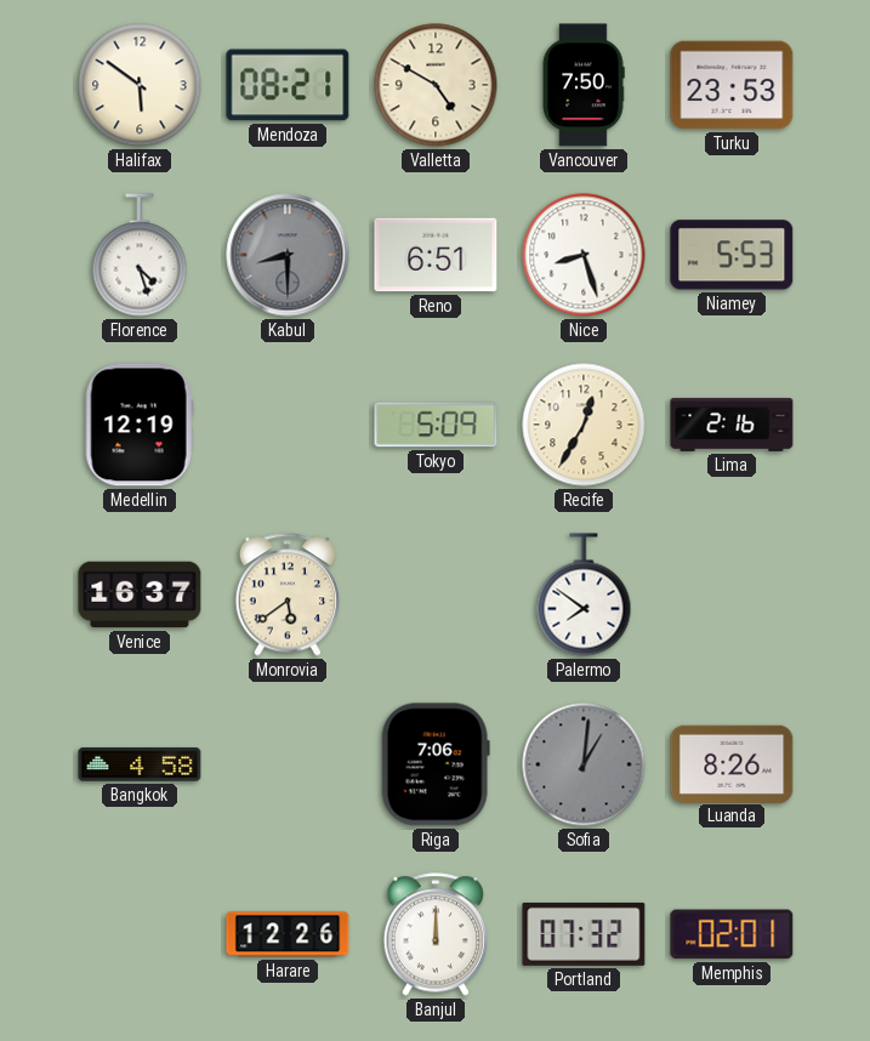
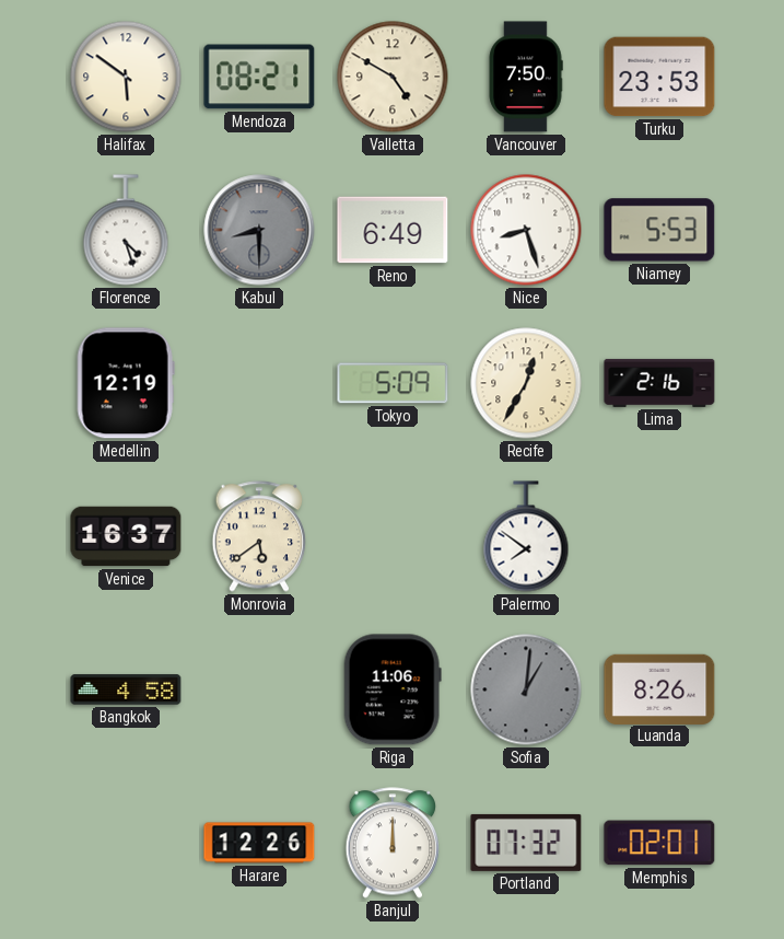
Reno: 6:51 -> 6:49
Riga: 7:06 -> 11:06
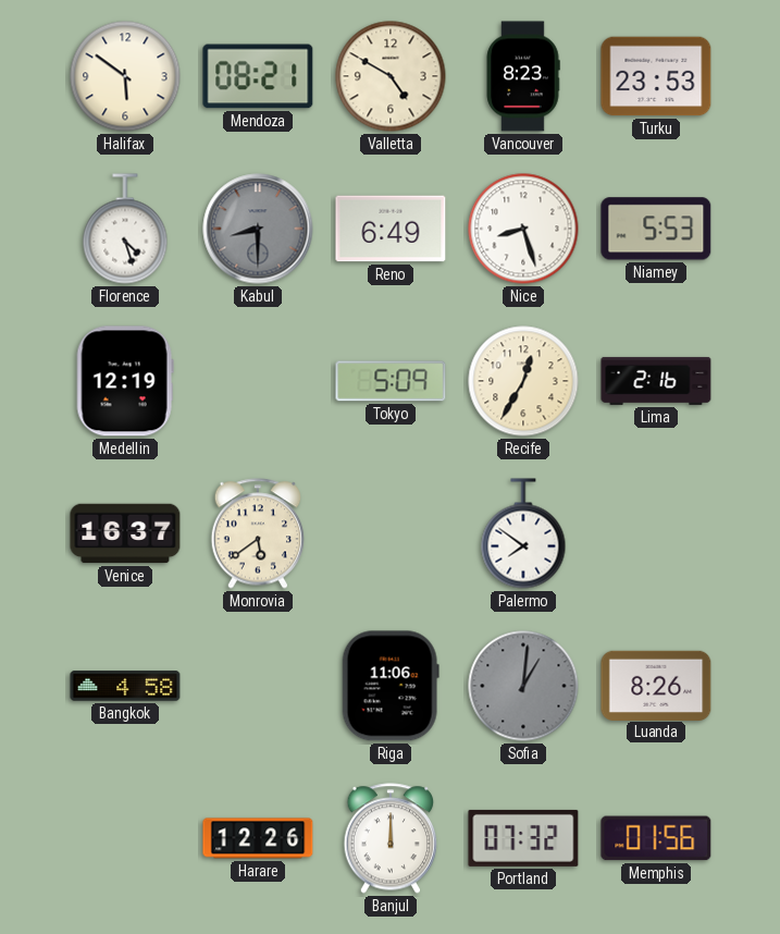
Vancouver: 7:50 -> 8:23
Memphis: 02:01 -> 01:56
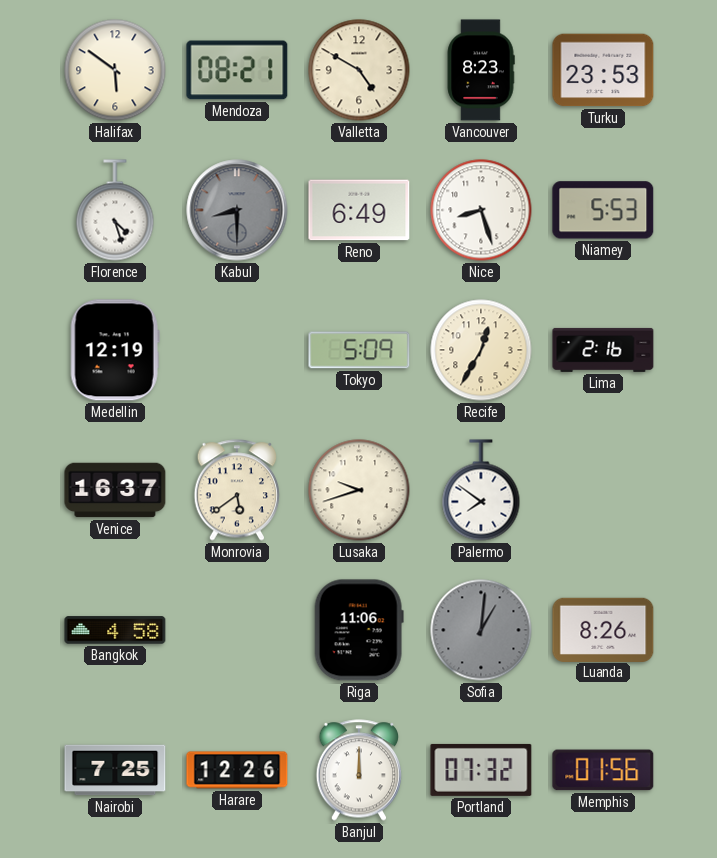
Lusaka: none -> 9:42
Nairobi: none -> 7:25
